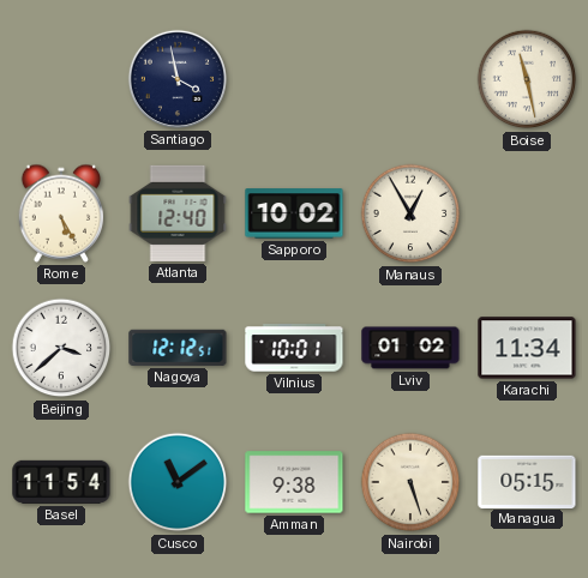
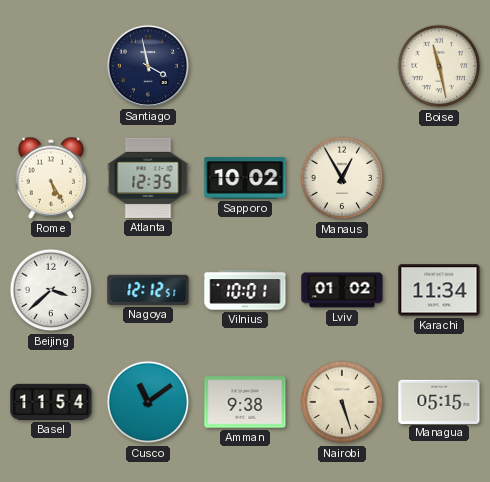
Atlanta: 12:40 -> 12:35
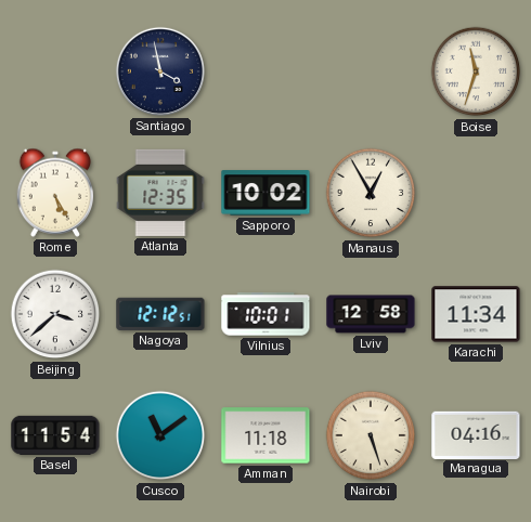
Boise: 11:28 -> 11:33
Lviv: 01:02 -> 12:58
Amman: 9:38 -> 11:18
Managua: 05:15 -> 04:16
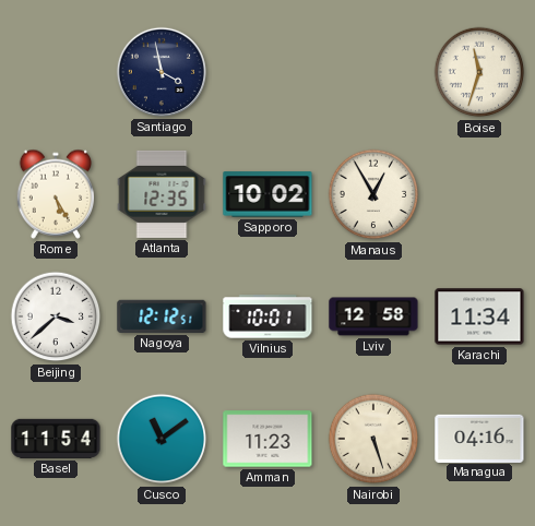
Amman: 11:18 -> 11:23
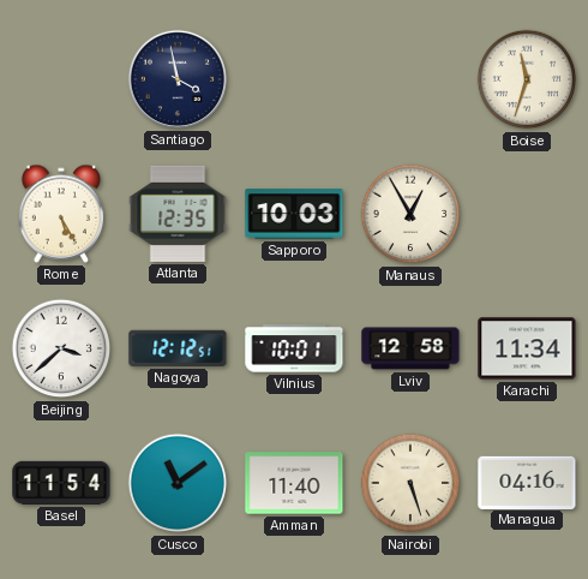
Sapporo: 10:02 -> 10:03
Amman: 11:23 -> 11:40
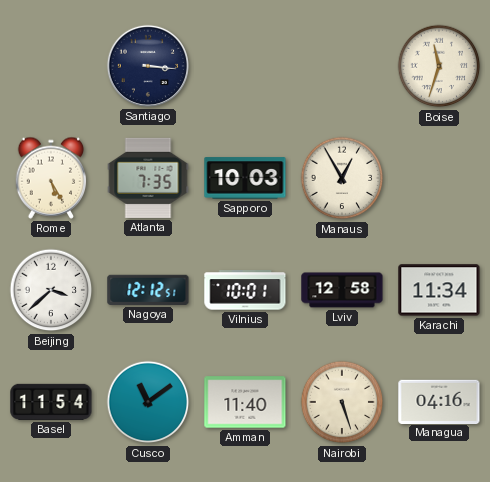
Santiago: 3:58 -> 3:16
Atlanta: 12:35 -> 7:35
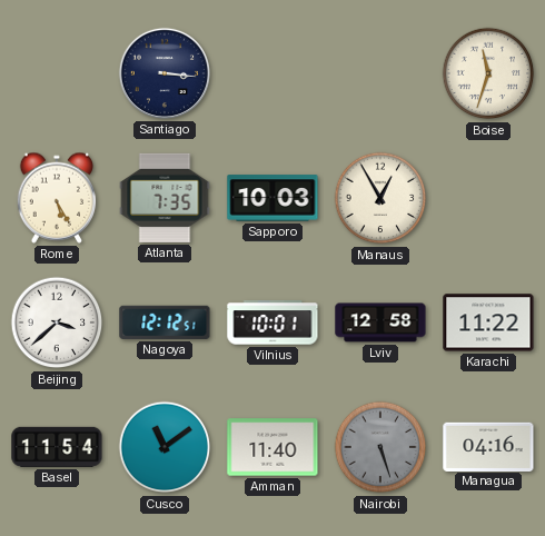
Karachi: 11:34 -> 11:22
Nairobi dial: cream -> grey
